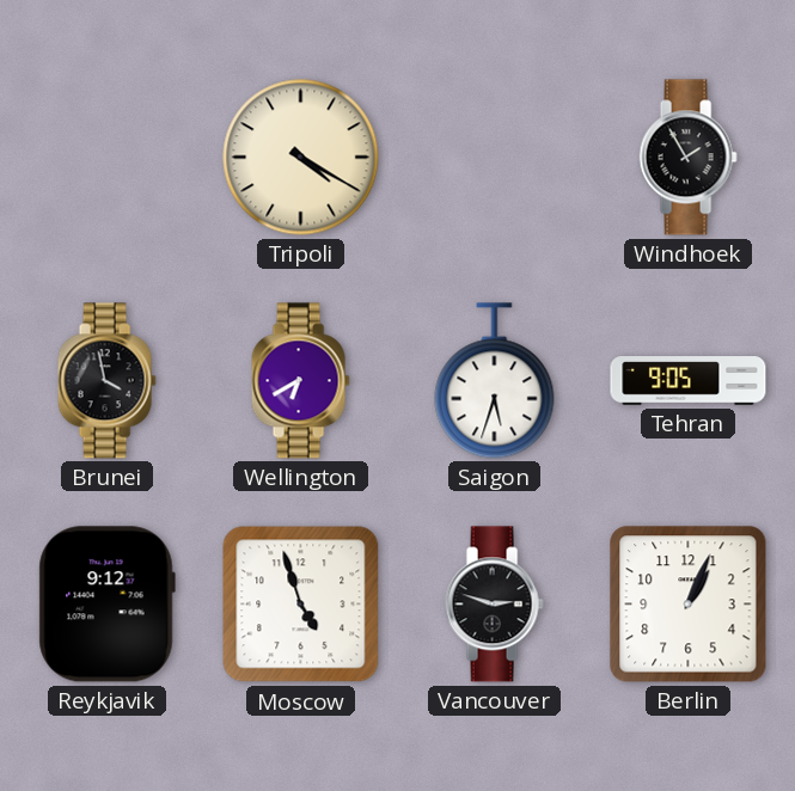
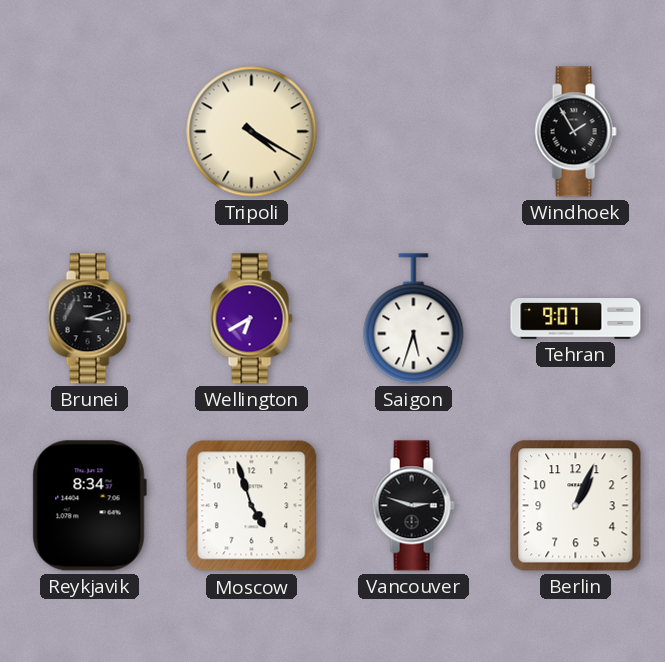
Brunei: 3:58 -> 3:12
Tehran: 9:05 -> 9:07
Reykjavik: 9:12 -> 8:34
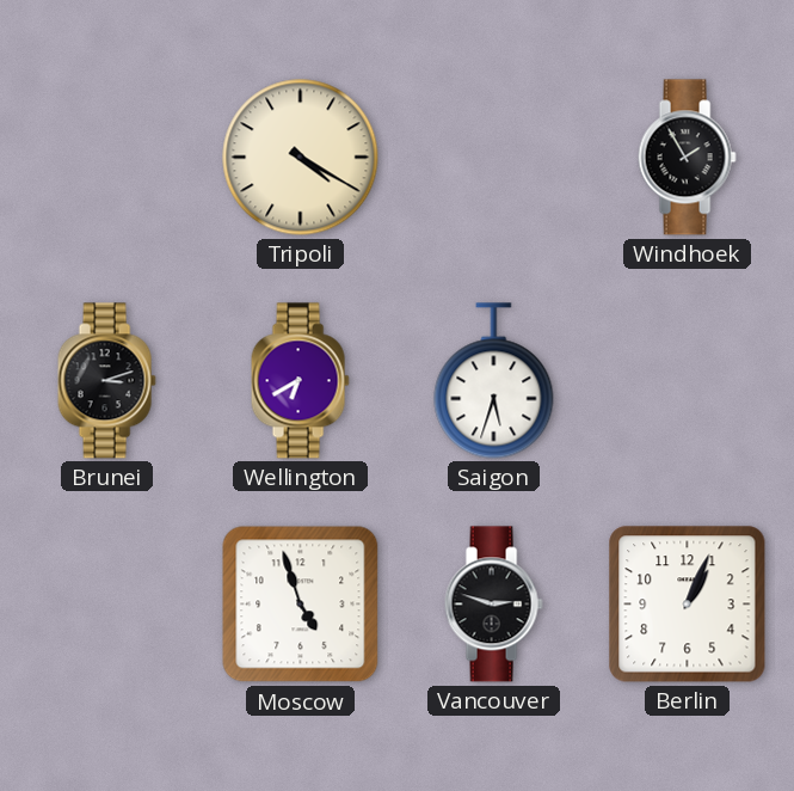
Tehran: 9:07 -> none
Reykjavik: 8:34 -> none
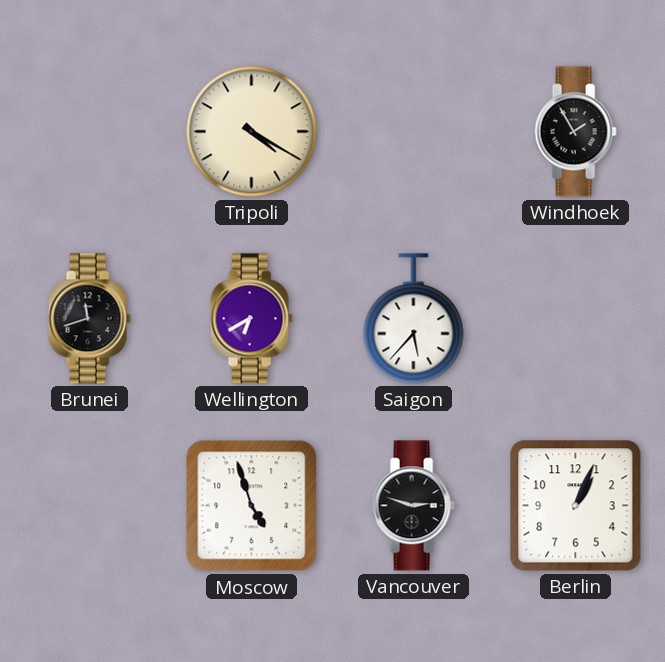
Brunei: 3:12 -> 11:42
Saigon: 5:33 -> 5:37
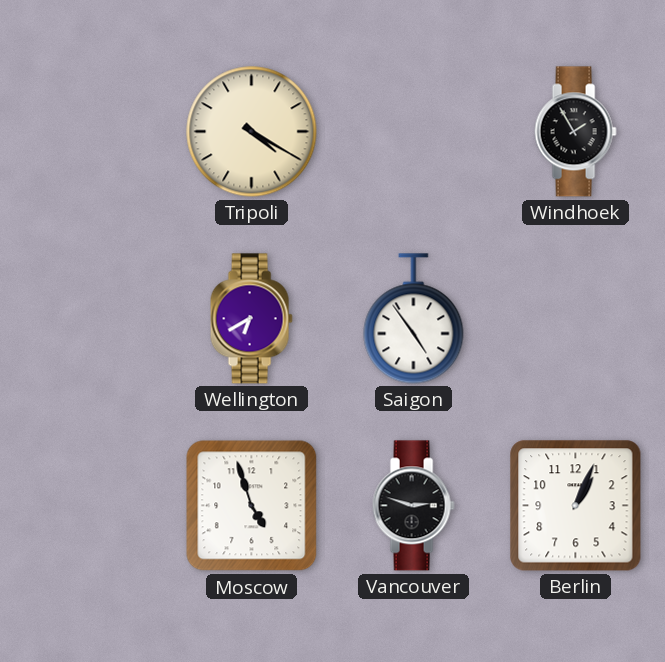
Brunei: 11:42 -> none
Saigon: 5:37 -> 4:54
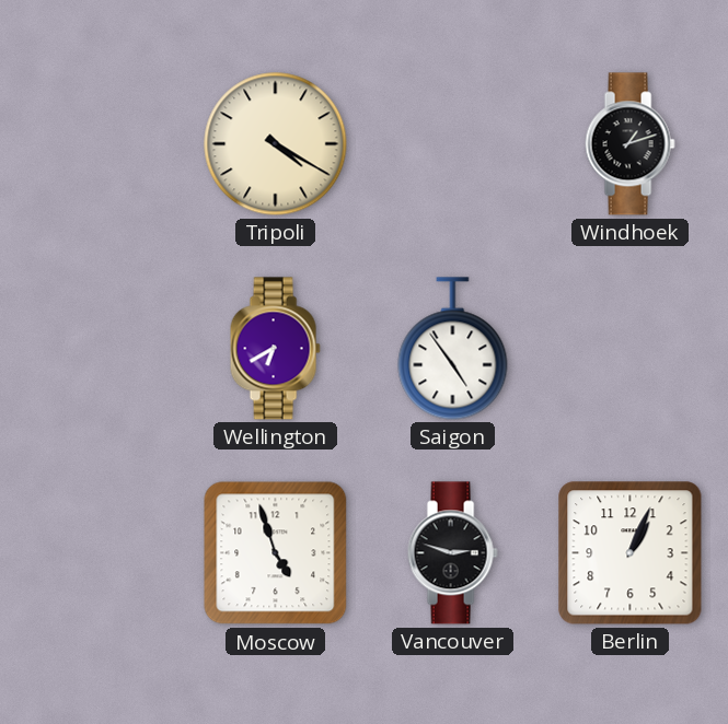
Windhoek: 1:55 -> 1:12
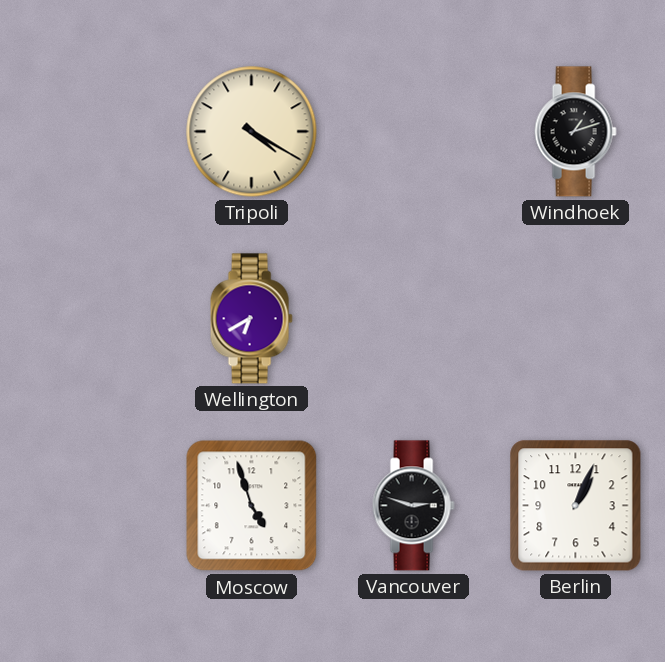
Saigon: 4:54 -> none
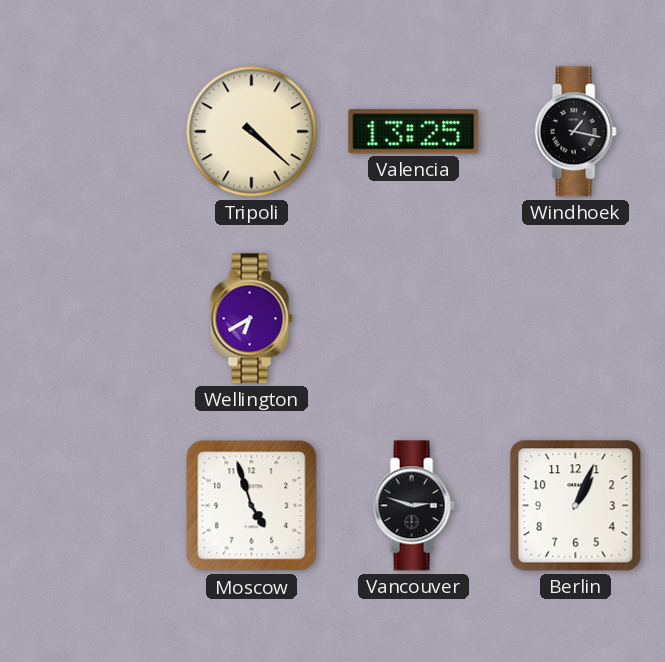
Tripoli: 4:20 -> 4:22
Valencia: none -> 13:25
Windhoek: 1:12 -> 1:17
